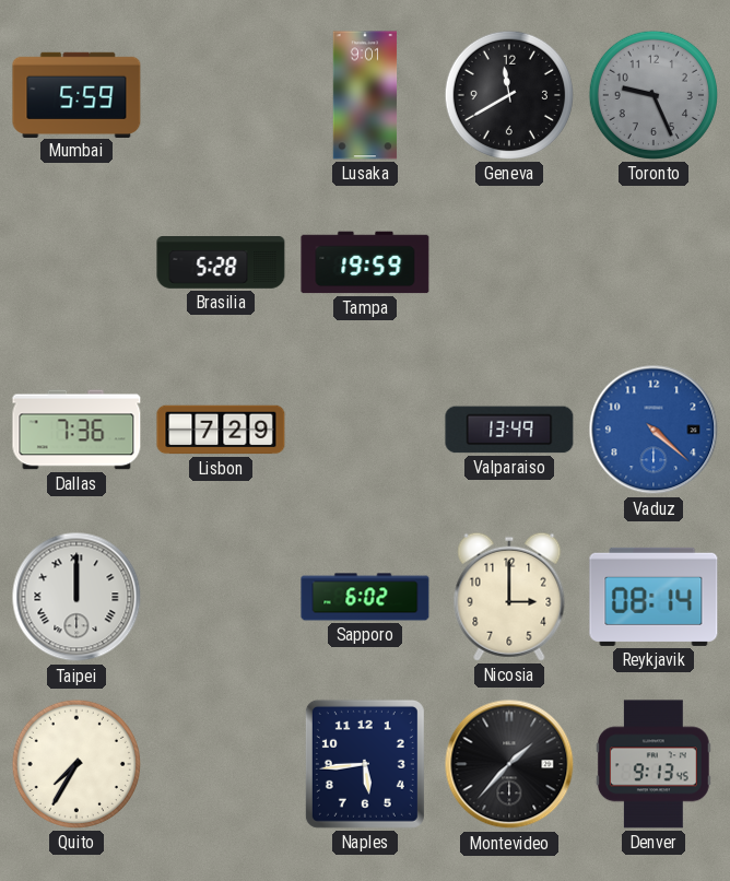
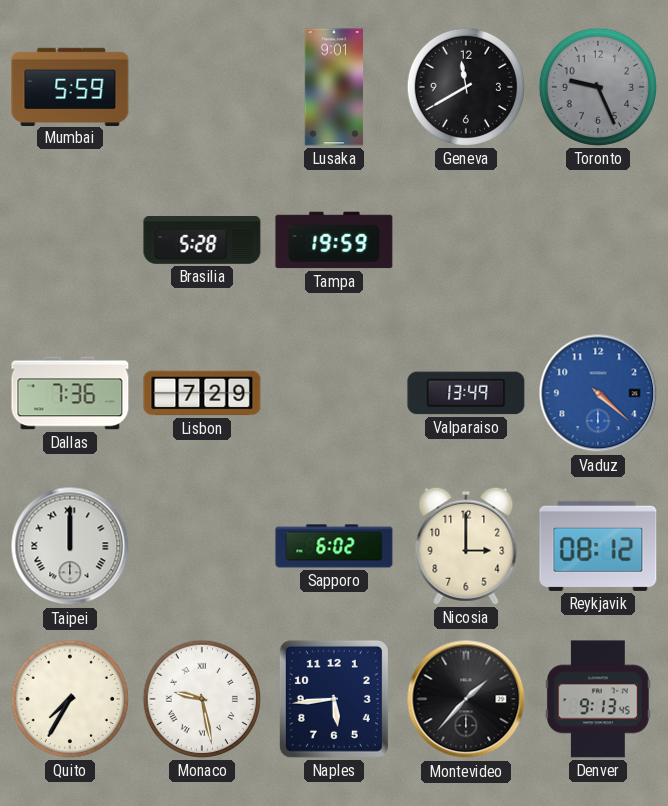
Reykjavik: 08:14 -> 08:12
Monaco: none -> 9:28
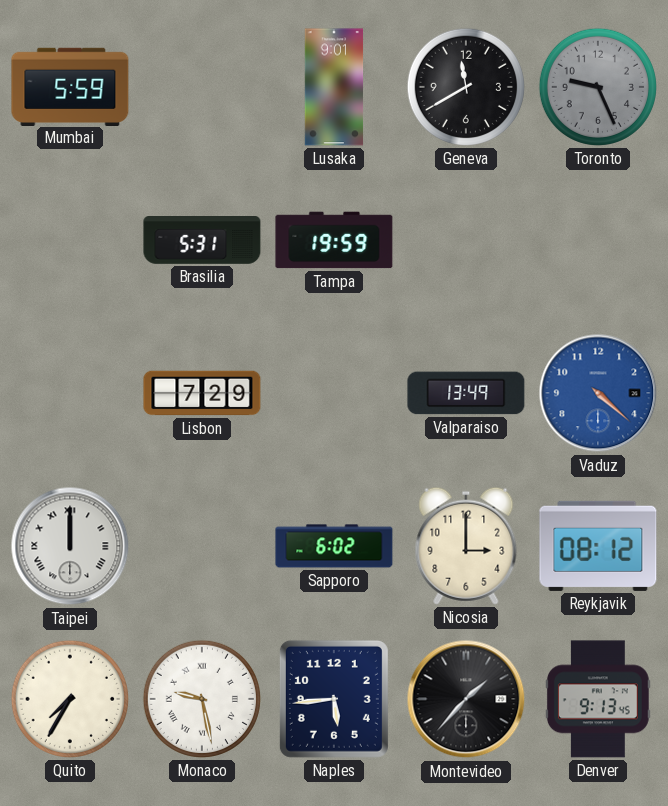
Brasilia: 5:28 -> 5:31
Dallas: 7:36 -> none
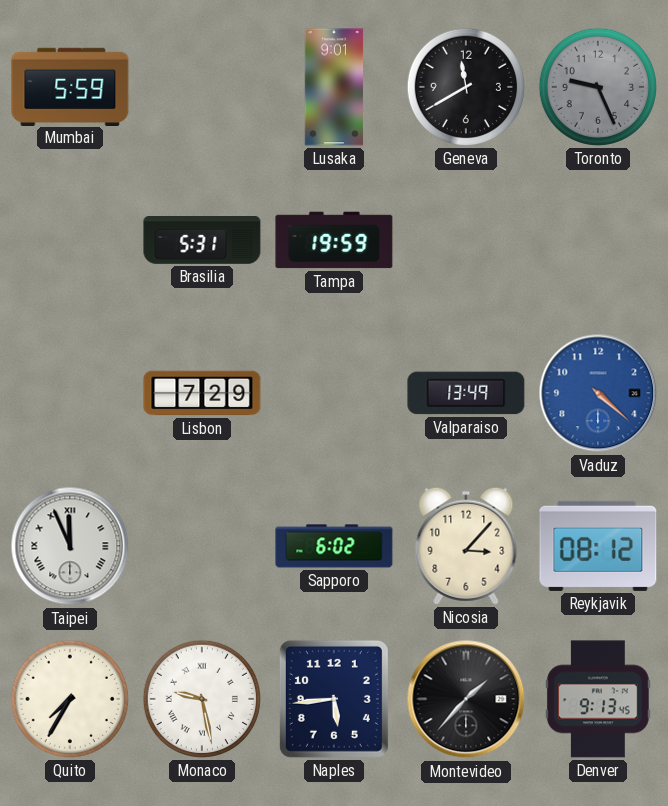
Taipei: 12:00 -> 11:56
Nicosia: 3:00 -> 3:07
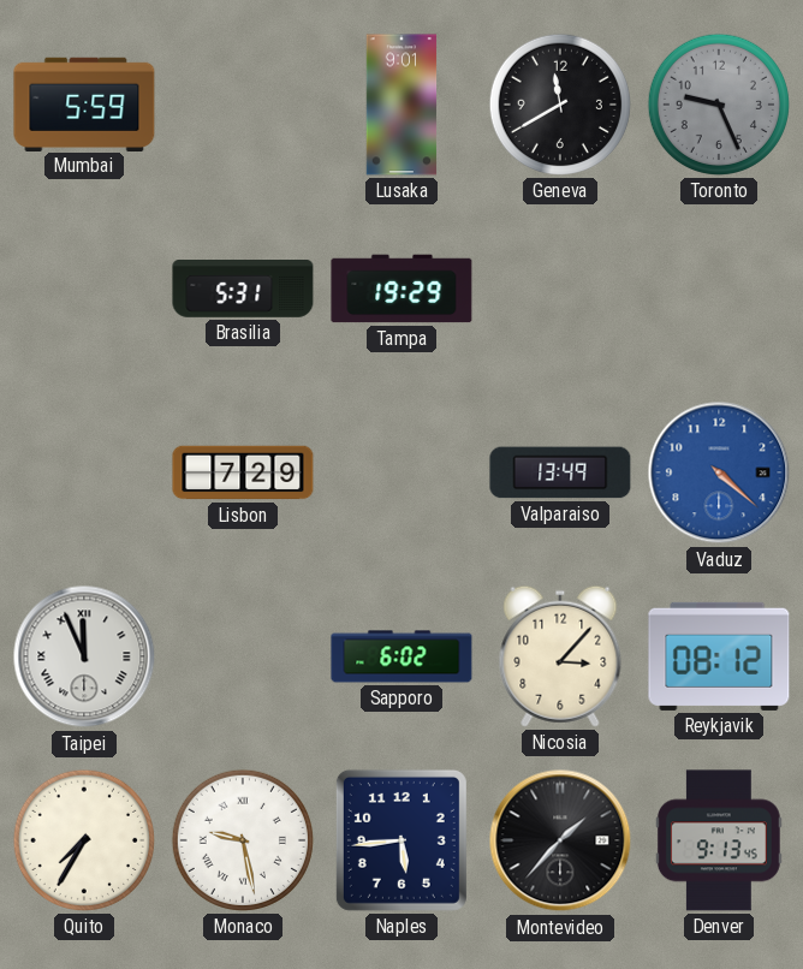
Tampa: 19:59 -> 19:29
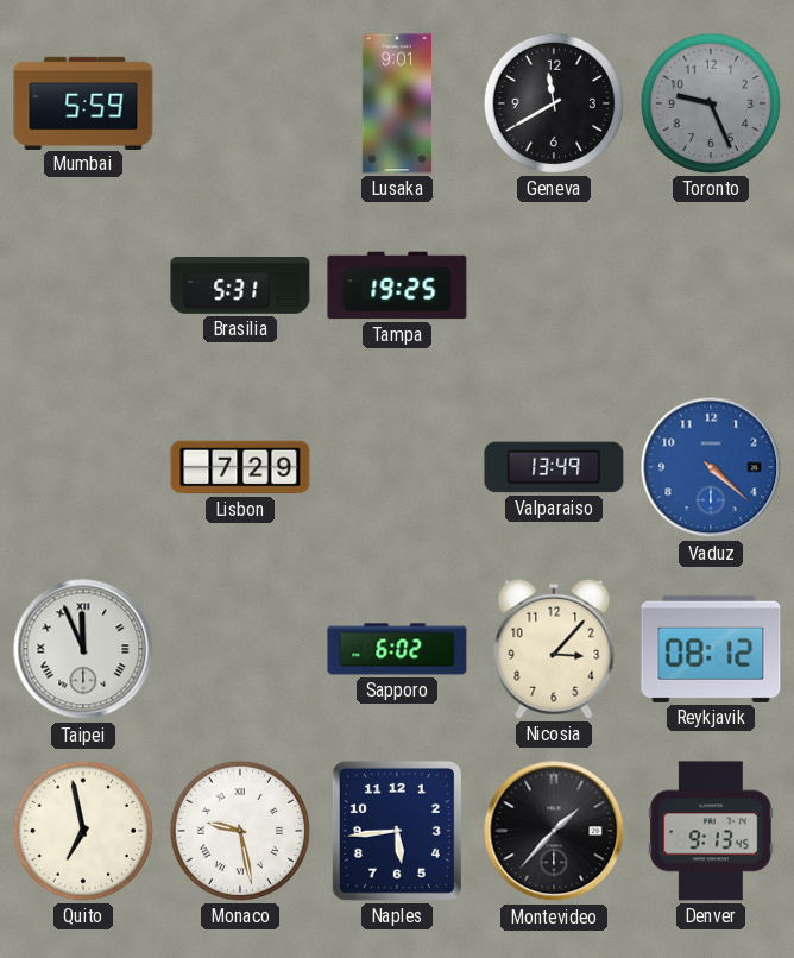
Tampa: 19:29 -> 19:25
Quito: 7:35 -> 6:58
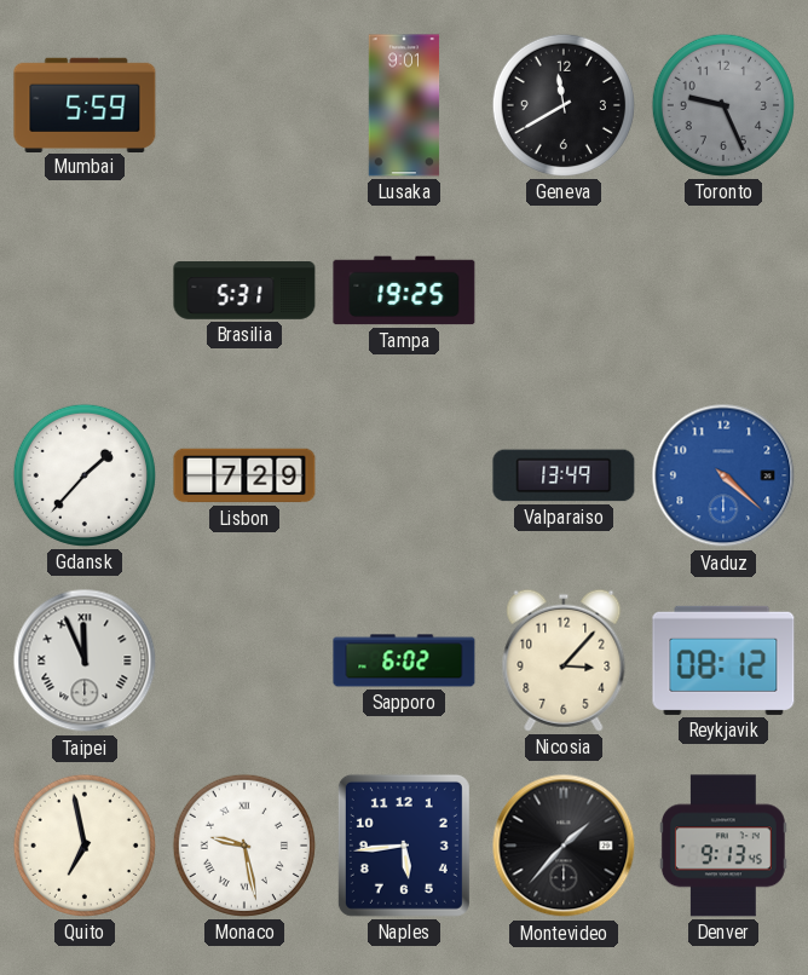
Gdansk: none -> 1:37
